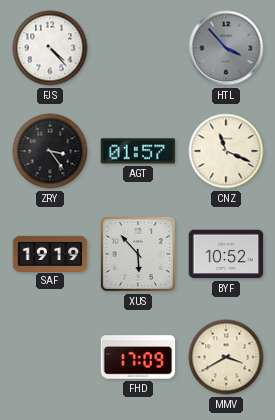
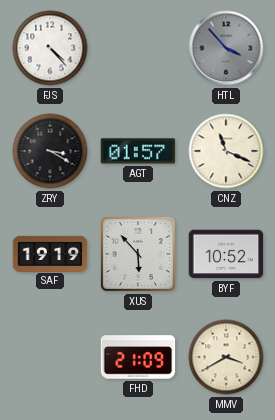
ZRY: 3:24 -> 3:20
FHD: 17:09 -> 21:09
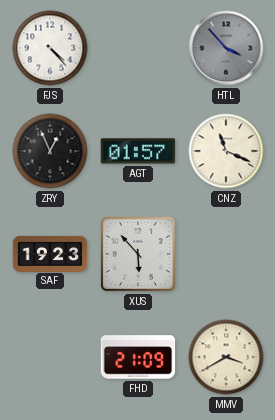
ZRY: 3:20 -> 12:56
SAF: 19:19 -> 19:23
BYF: 10:52 -> none
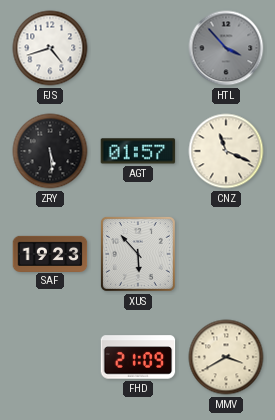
FJS: 4:23 -> 4:42
ZRY: 12:56 -> 5:29
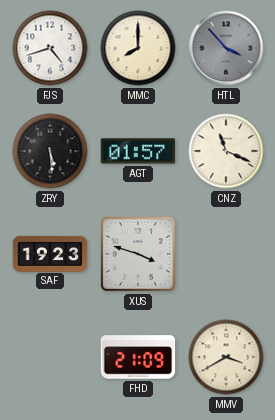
MMC: none -> 8:00
XUS: 5:53 -> 3:48
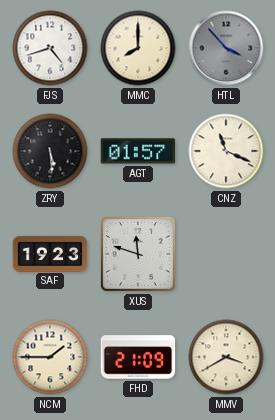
XUS: 3:48 -> 11:48
NCM: none -> 1:45
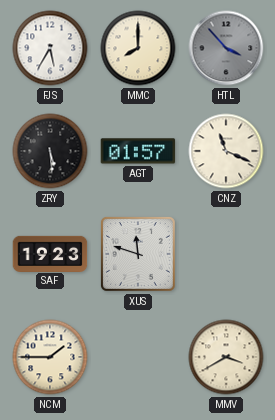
FJS: 4:42 -> 5:35
FHD: 21:09 -> none
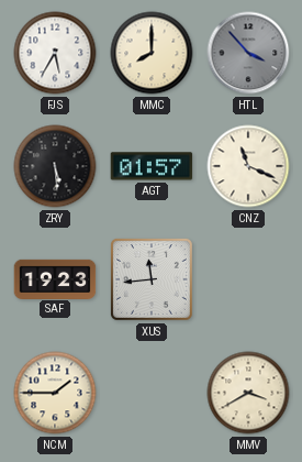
XUS: 11:48 -> 11:44
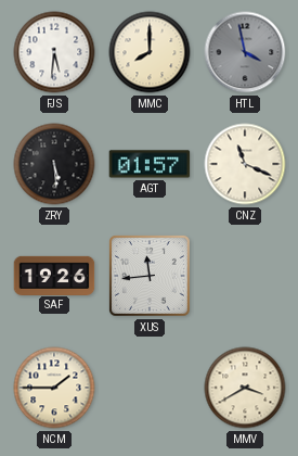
FJS: 5:35 -> 5:31
HTL: 3:53 -> 3:58
SAF: 19:23 -> 19:26
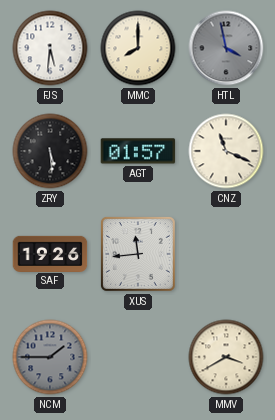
NCM dial: cream -> grey
